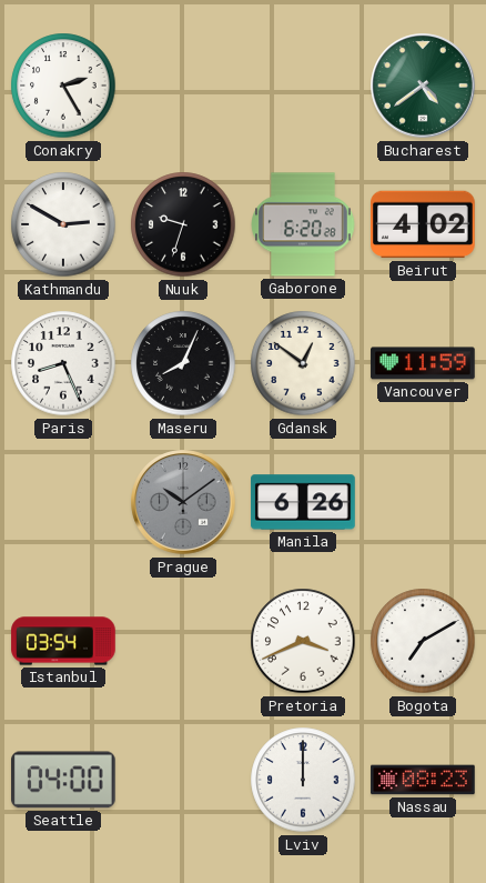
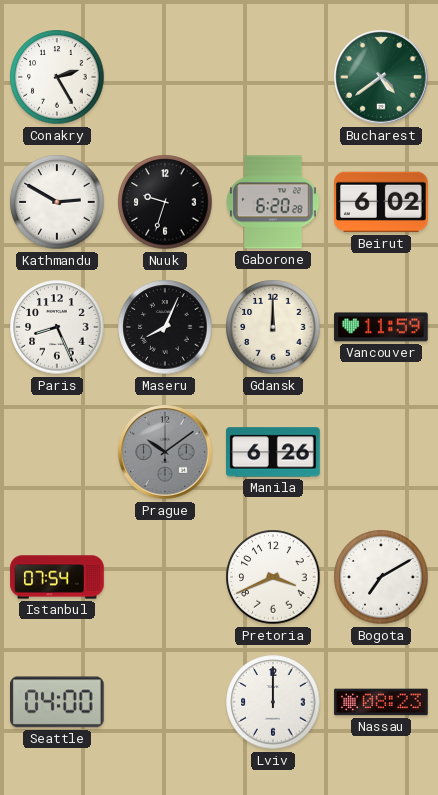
Beirut: 4:02 -> 6:02
Gdansk: 12:51 -> 12:00
Istanbul: 03:54 -> 07:54
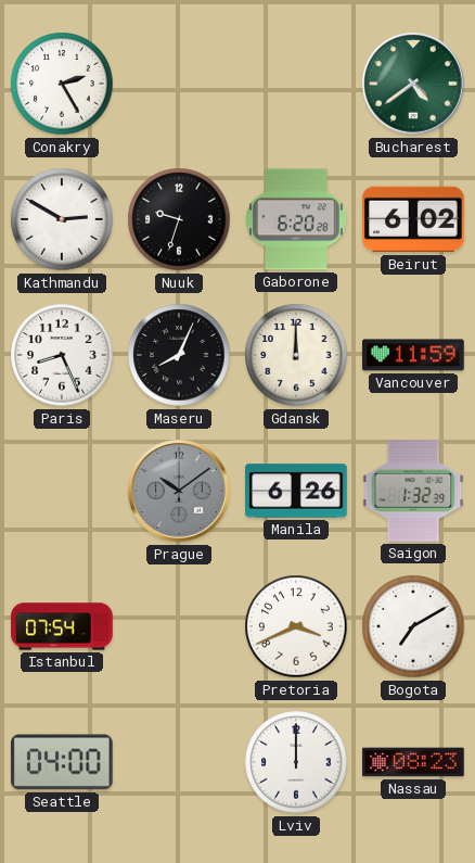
Saigon: none -> 1:32
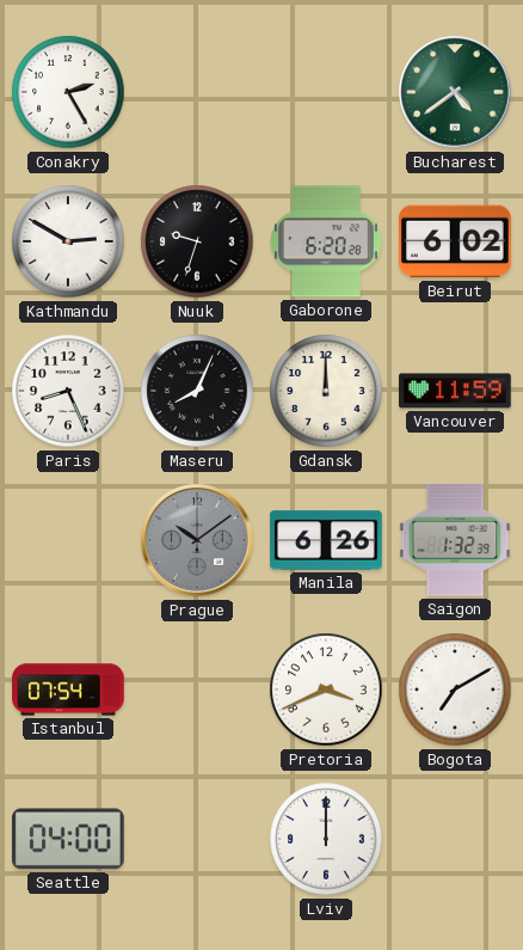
Nassau: 08:23 -> none
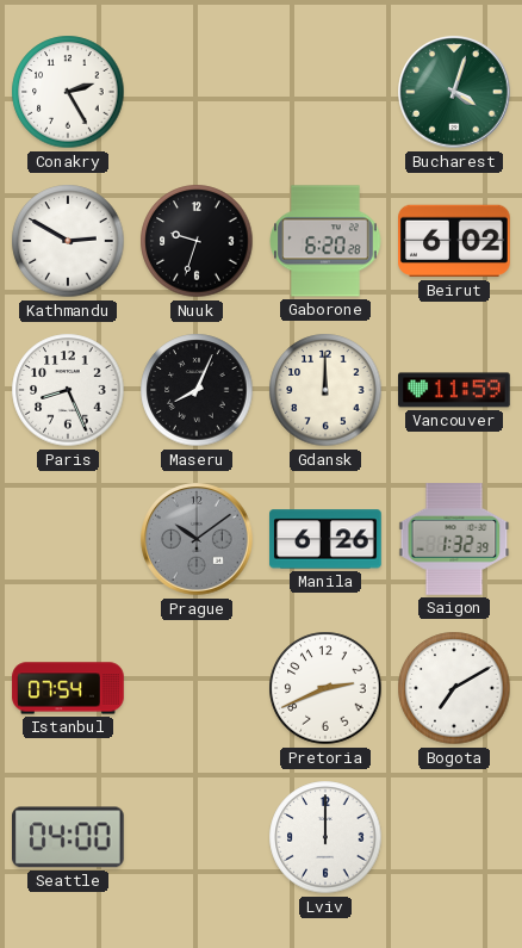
Bucharest: 4:39 -> 4:03
Pretoria: 3:41 -> 2:41
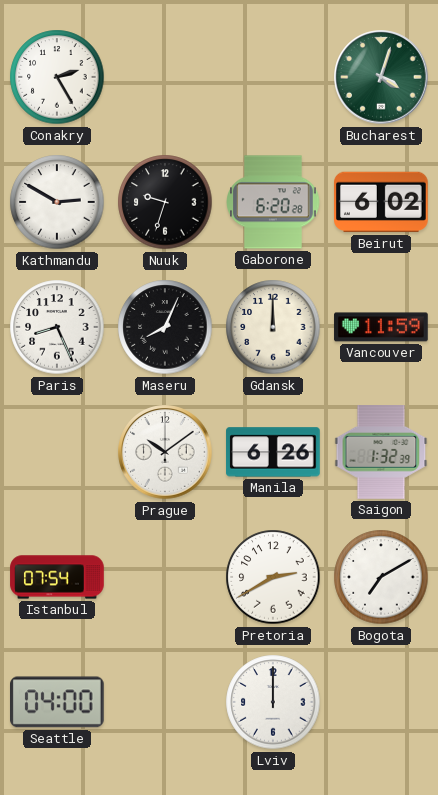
Prague dial: grey -> white
Pretoria: 2:41 -> 2:40
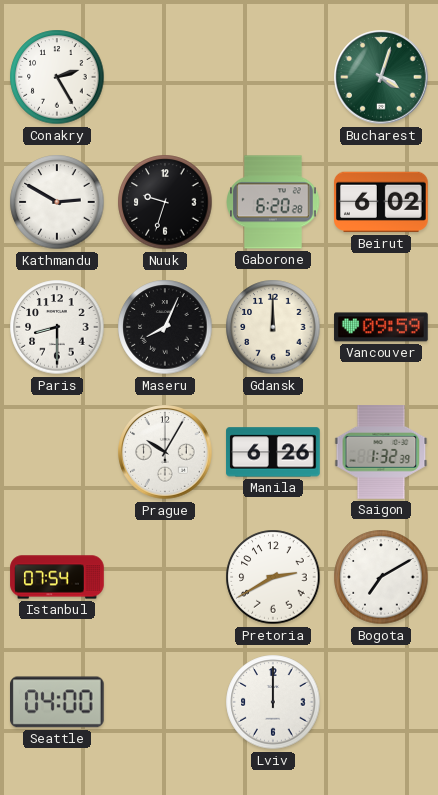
Paris: 8:26 -> 8:30
Vancouver: 11:59 -> 09:59
Prague: 10:09 -> 10:05
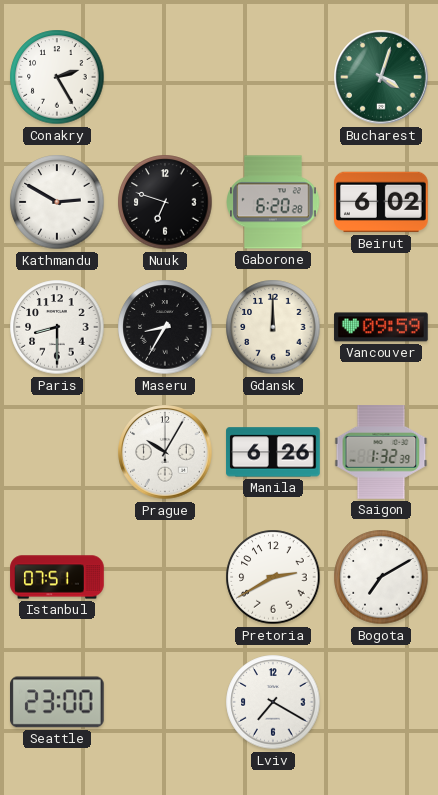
Nuuk: 9:33 -> 6:48
Maseru: 8:04 -> 8:35
Istanbul: 07:54 -> 07:51
Seattle: 04:00 -> 23:00
Lviv: 12:00 -> 7:20
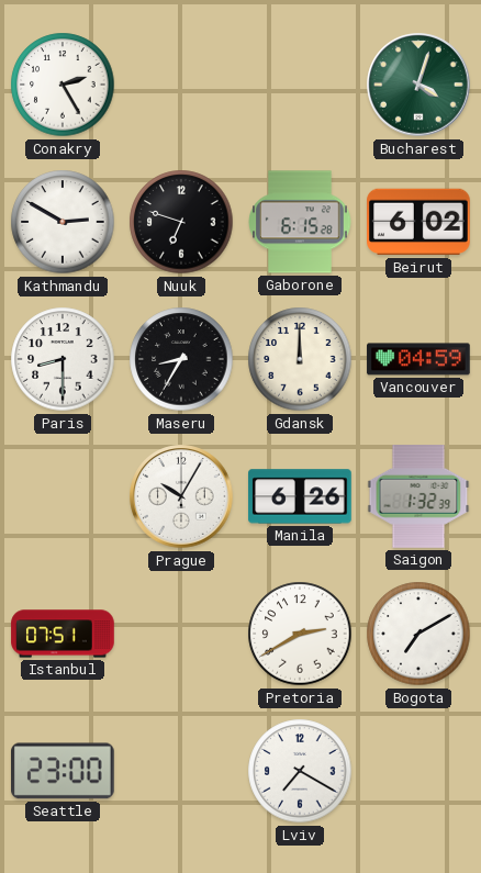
Gaborone: 6:20 -> 6:15
Vancouver: 09:59 -> 04:59
